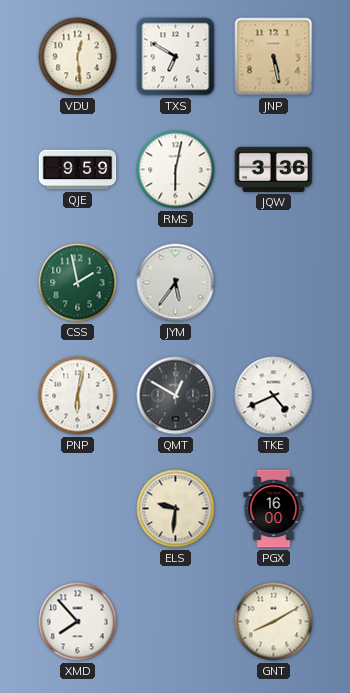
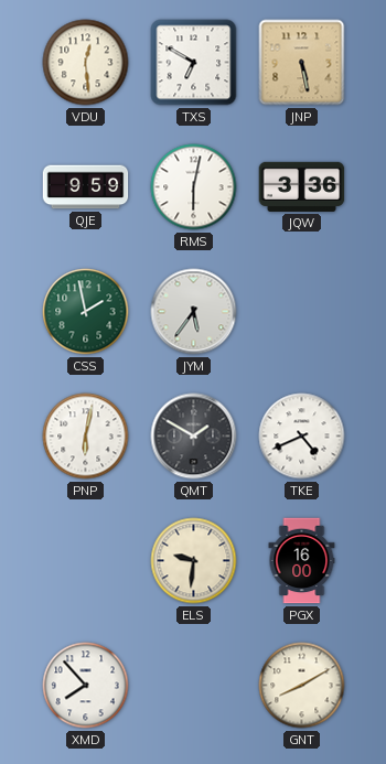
QMT: 12:50 -> 1:50
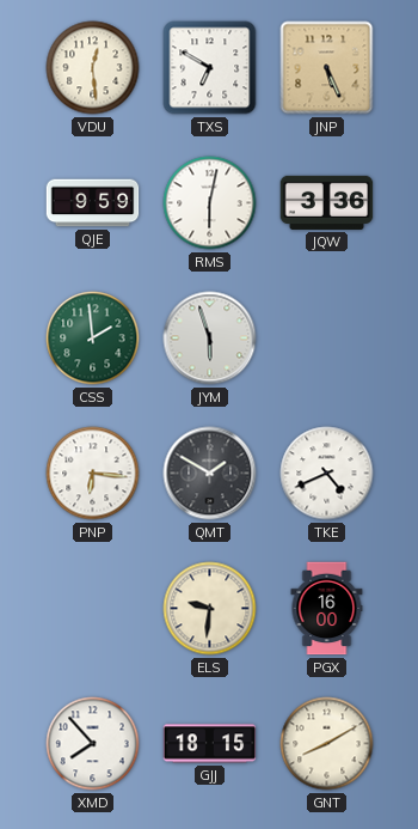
JNP: 5:28 -> 5:26
CSS: 1:58 -> 1:59
JYM: 5:36 -> 5:57
PNP: 6:02 -> 6:16
GJJ: none -> 18:15
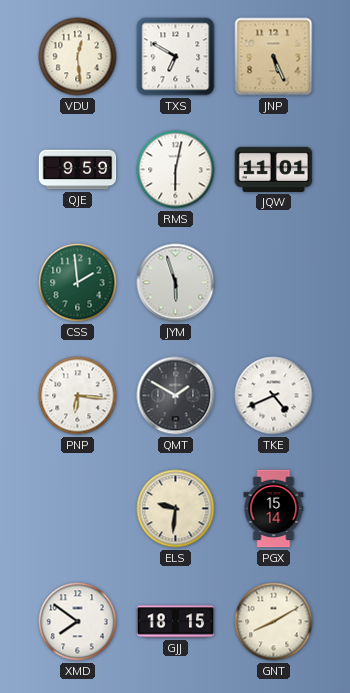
JQW: 3:36 -> 11:01
PGX: 16:00 -> 15:14
XMD: 7:53 -> 7:51
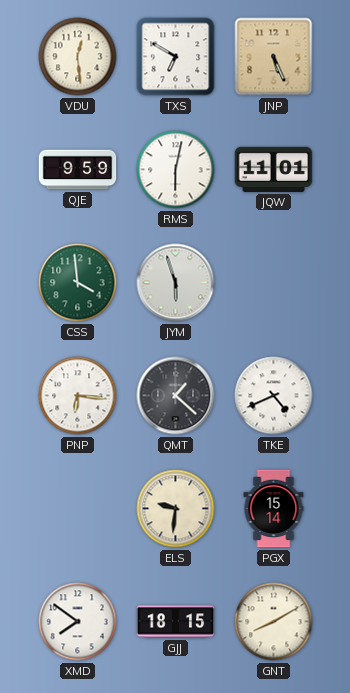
CSS: 1:59 -> 3:59
QMT: 1:50 -> 1:22
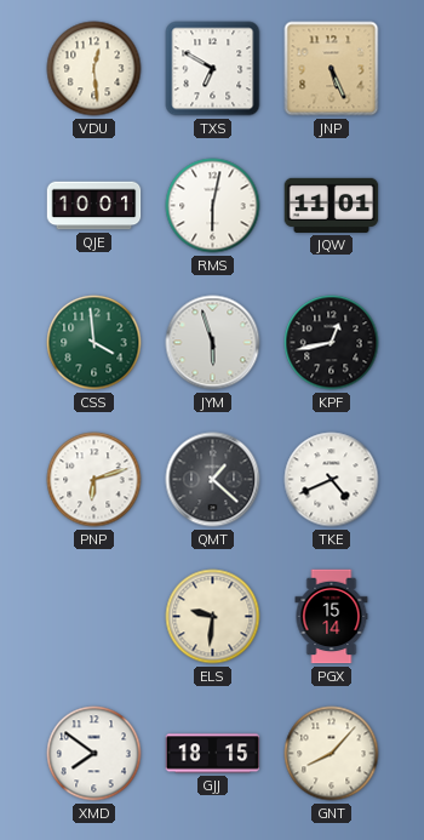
QJE: 9:59 -> 10:01
KPF: none -> 12:43
PNP: 6:16 -> 6:12
GNT: 8:10 -> 8:07
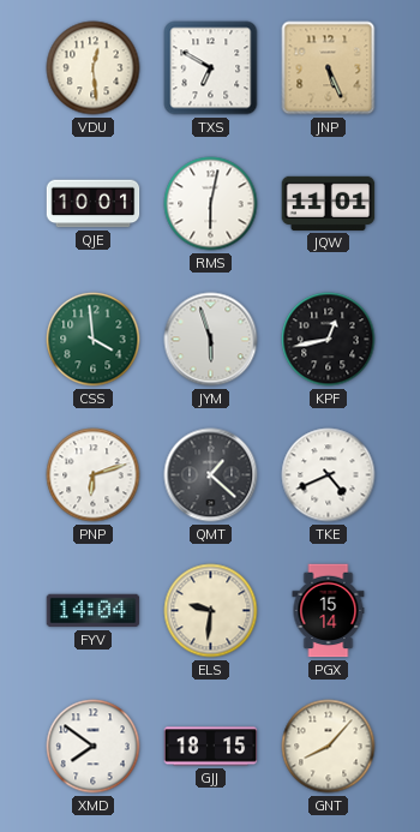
FYV: none -> 14:04
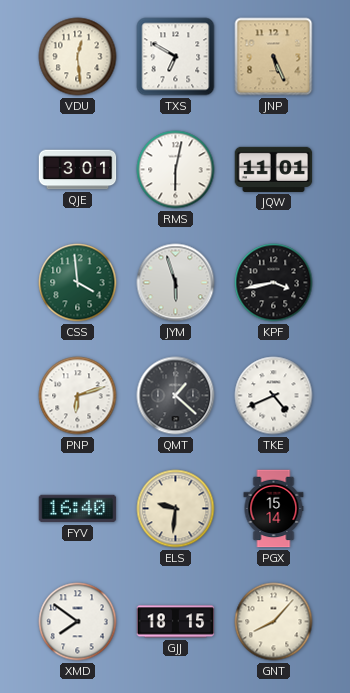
QJE: 10:01 -> 3:01
KPF: 12:43 -> 3:43
FYV: 14:04 -> 16:40
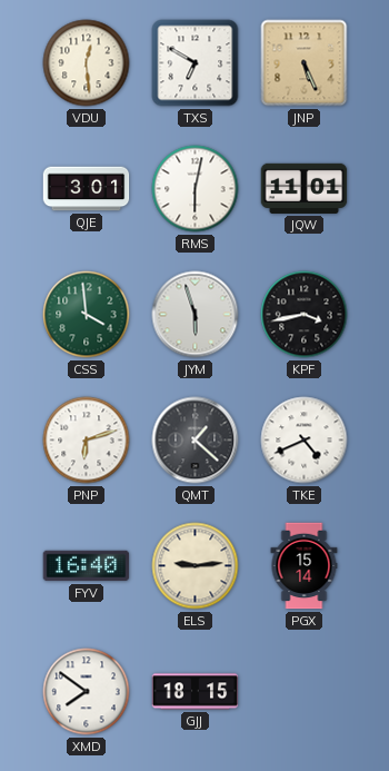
ELS: 9:31 -> 9:14
GNT: 8:07 -> none
